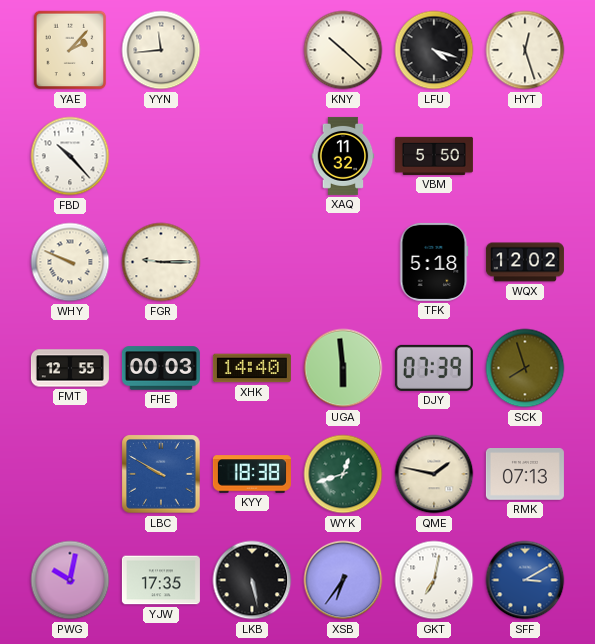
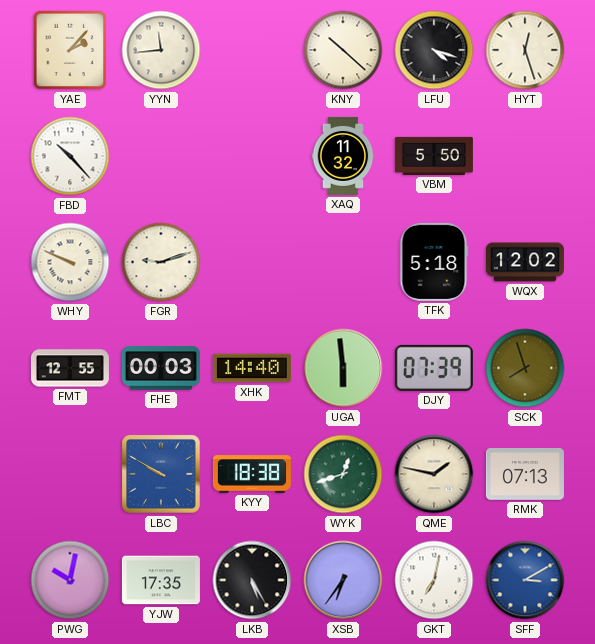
FGR: 9:15 -> 9:12
LKB: 5:28 -> 5:25
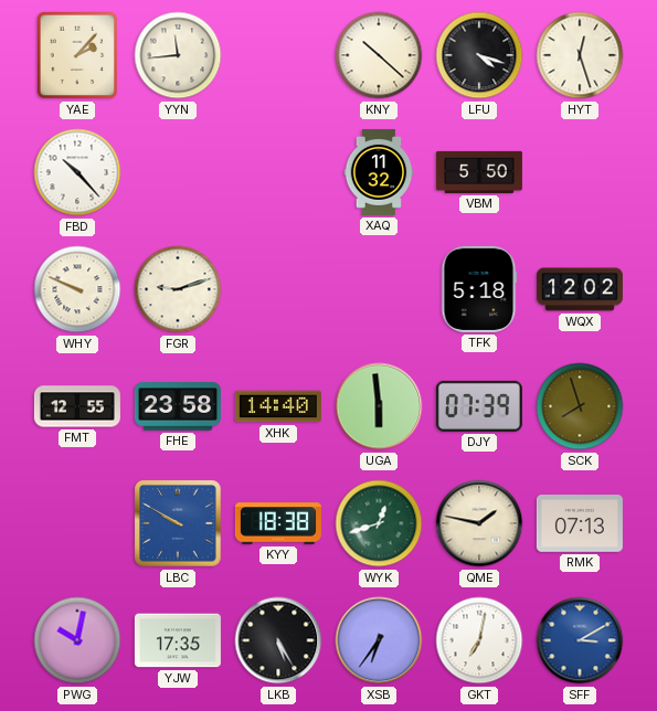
FHE: 00:03 -> 23:58
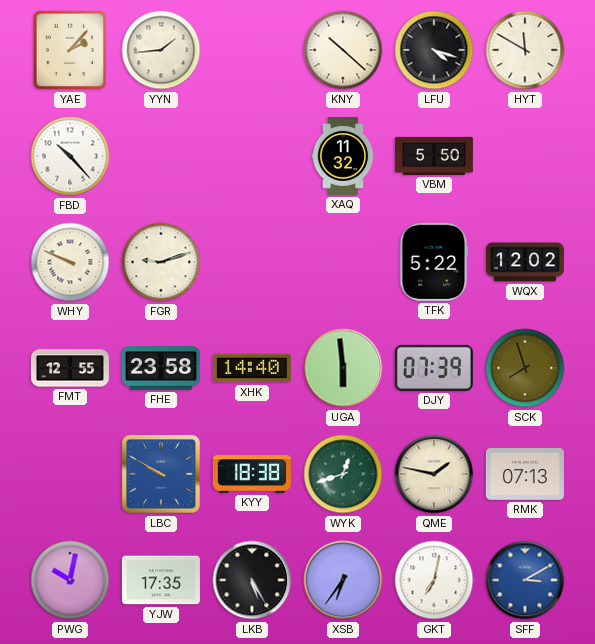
YYN: 11:44 -> 1:44
HYT: 12:27 -> 11:50
TFK: 5:18 -> 5:22
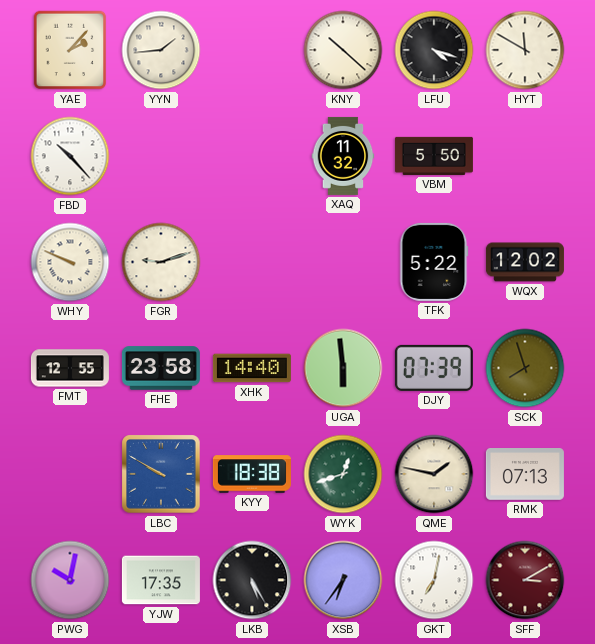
SFF dial: blue -> burgundy
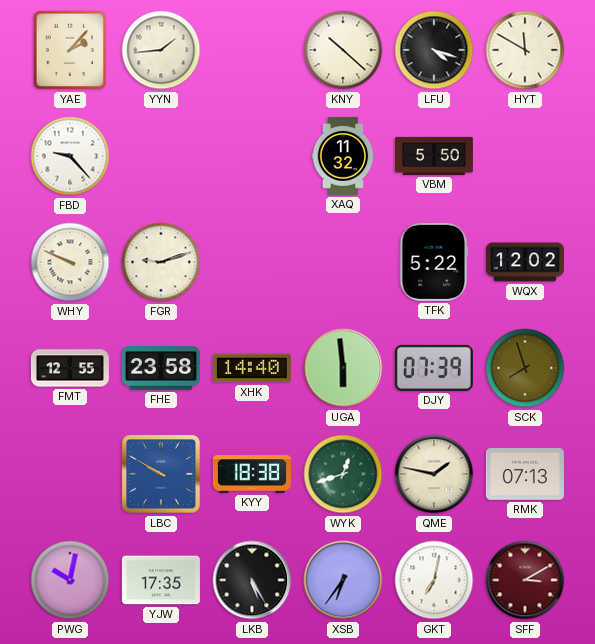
FBD: 10:23 -> 9:23
